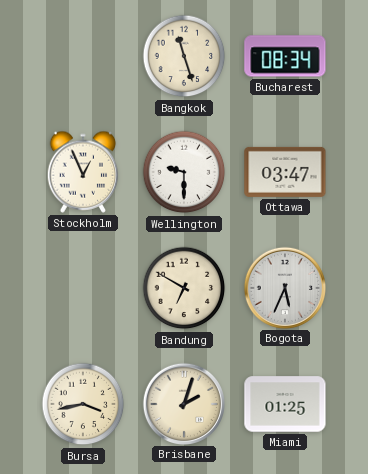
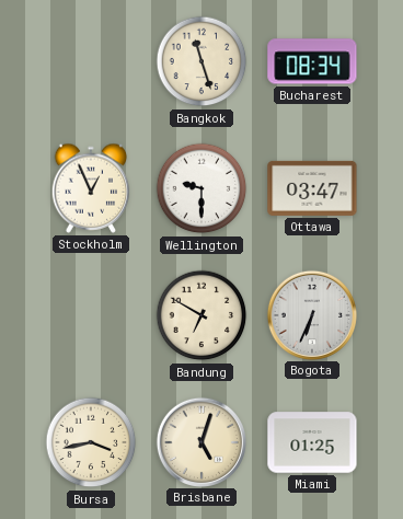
Bogota: 5:34 -> 6:34
Brisbane: 2:03 -> 5:03
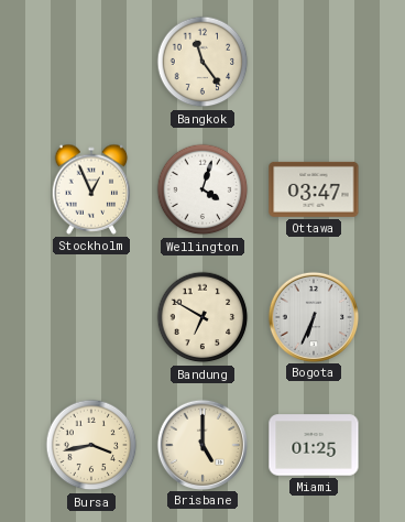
Bangkok: 11:27 -> 11:24
Bucharest: 08:34 -> none
Wellington: 9:30 -> 4:03
Brisbane: 5:03 -> 5:00
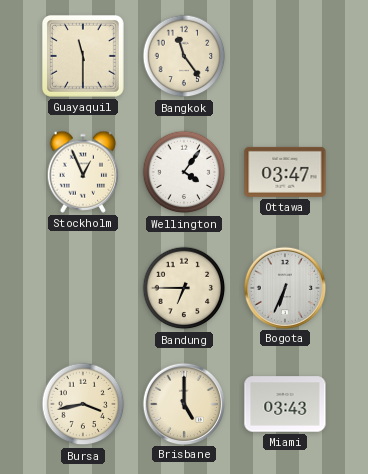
Guayaquil: none -> 11:30
Wellington: 4:03 -> 4:06
Bandung: 6:50 -> 6:45
Miami: 01:25 -> 03:43
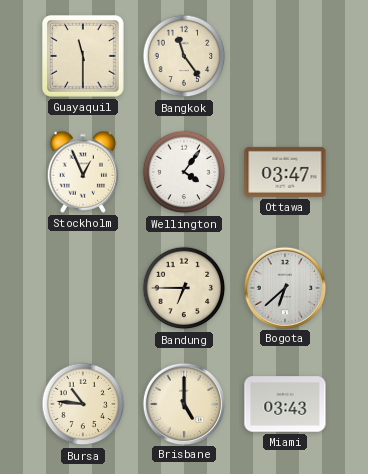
Bogota: 6:34 -> 6:38
Bursa: 3:43 -> 10:46
